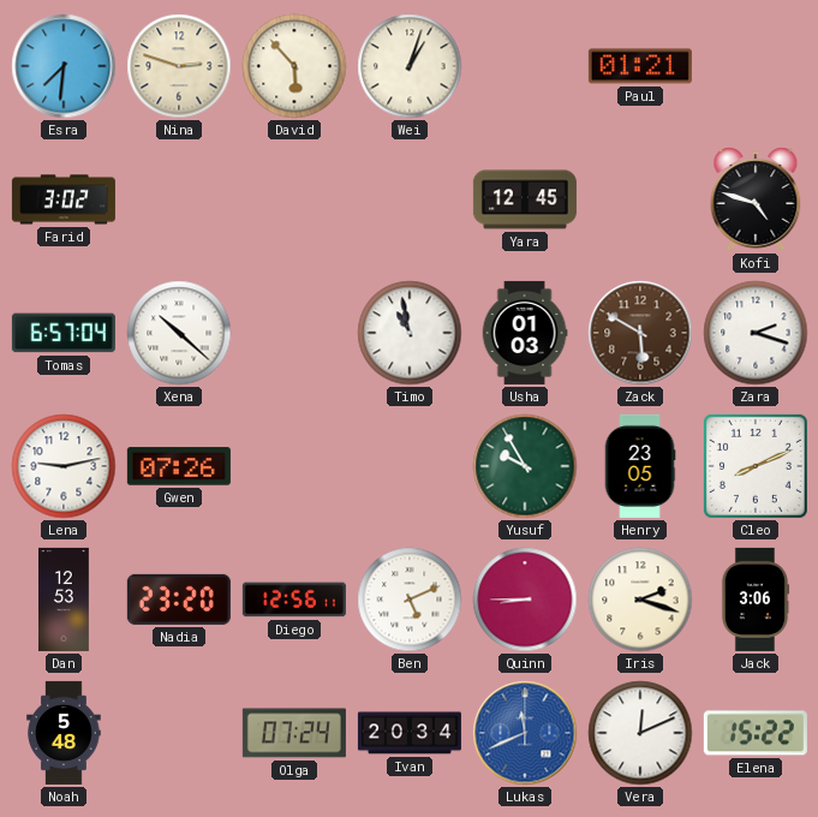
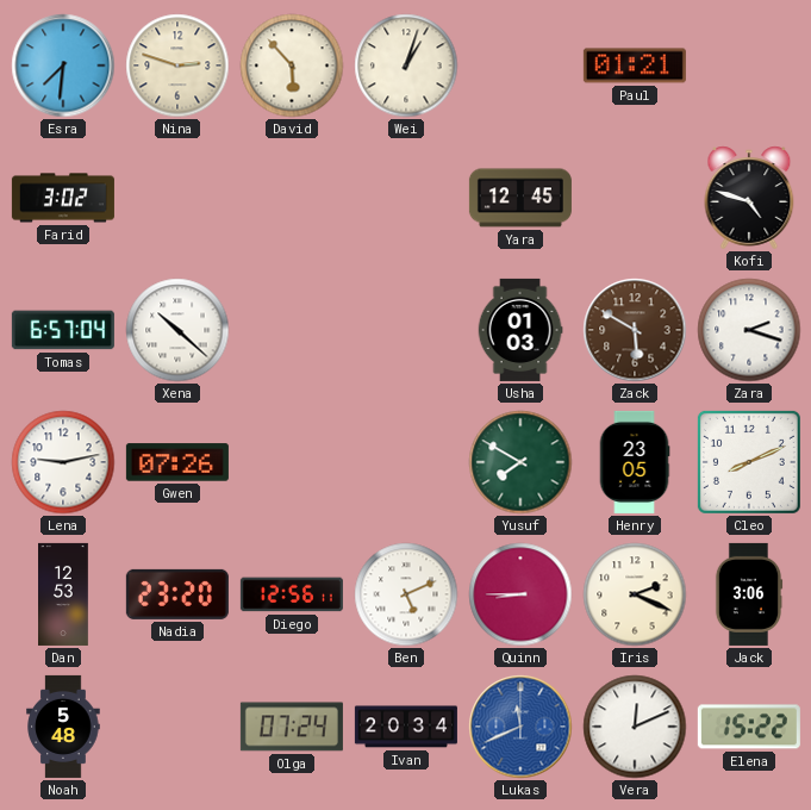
Timo: 10:58 -> none
Yusuf: 9:55 -> 7:50
Iris: 2:18 -> 2:19
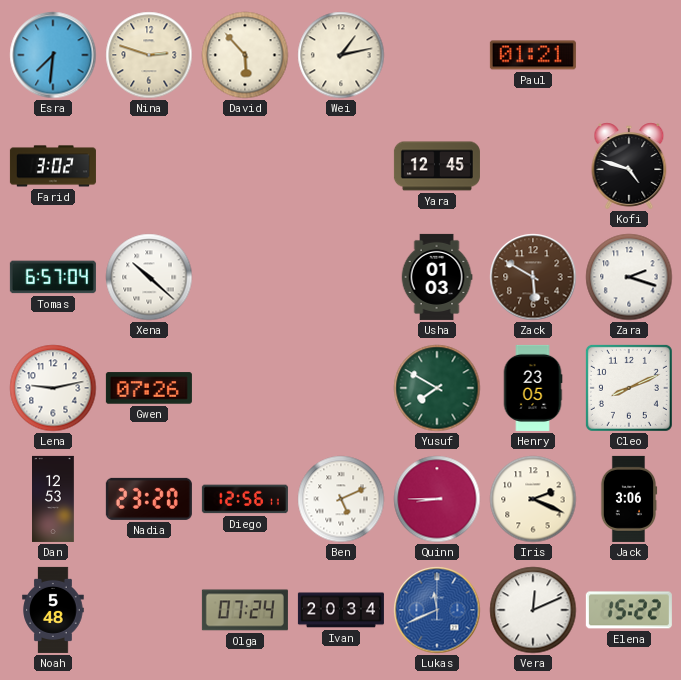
Wei: 1:03 -> 1:13
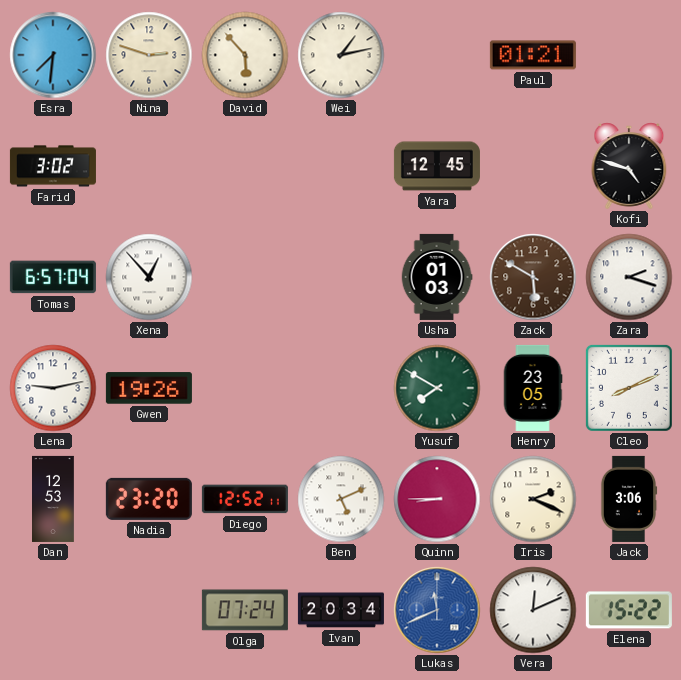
Xena: 10:22 -> 12:53
Gwen: 07:26 -> 19:26
Diego: 12:56 -> 12:52
Noah: 5:48 -> none
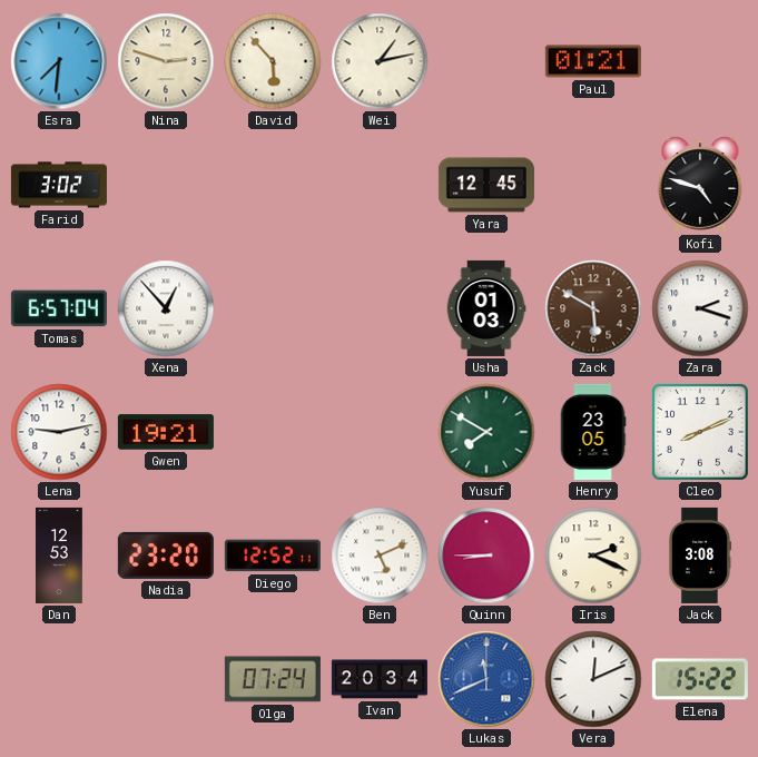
Gwen: 19:26 -> 19:21
Jack: 3:06 -> 3:08
